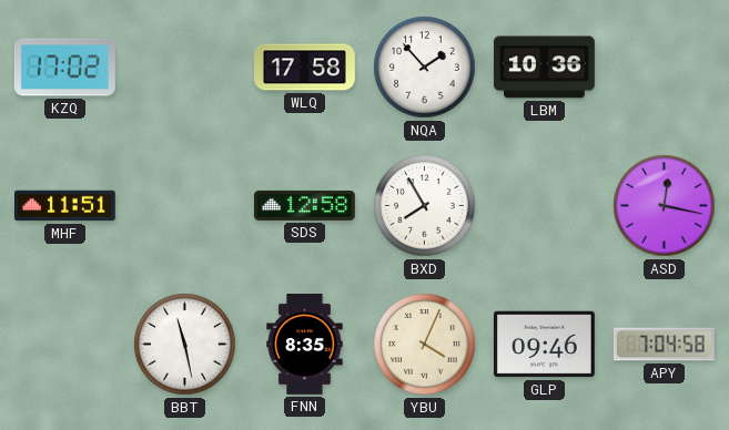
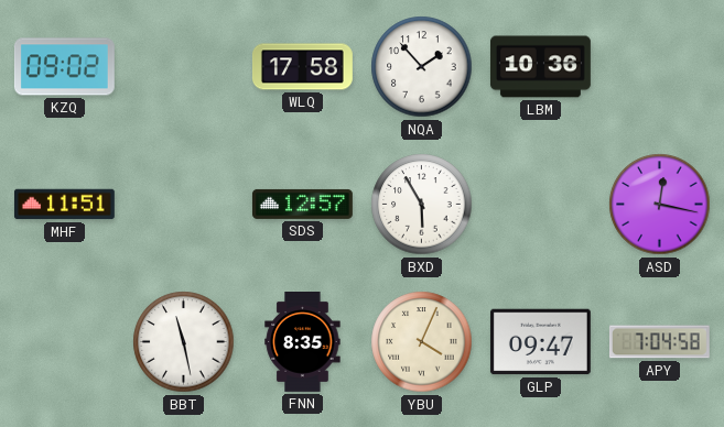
KZQ: 17:02 -> 09:02
SDS: 12:58 -> 12:57
BXD: 7:55 -> 5:55
GLP: 09:46 -> 09:47
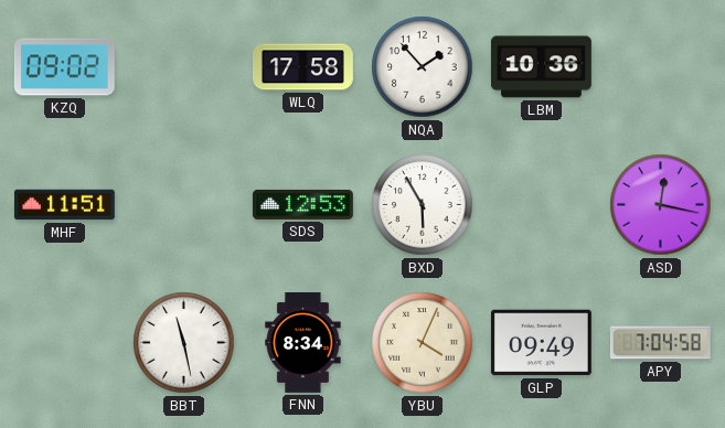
SDS: 12:57 -> 12:53
FNN: 8:35 -> 8:34
GLP: 09:47 -> 09:49
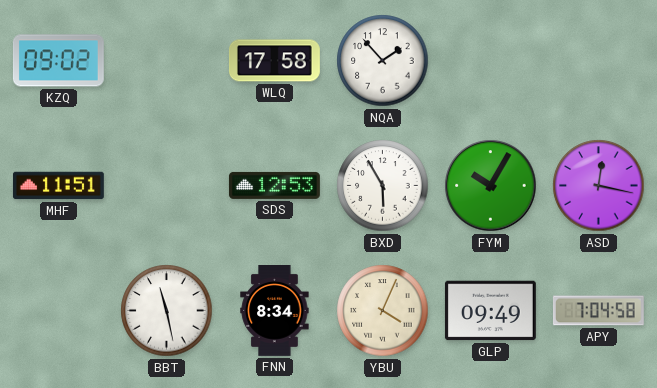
LBM: 10:36 -> none
FYM: none -> 10:05
